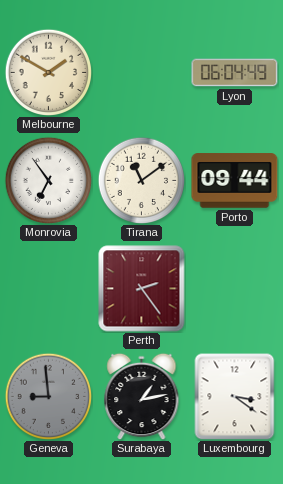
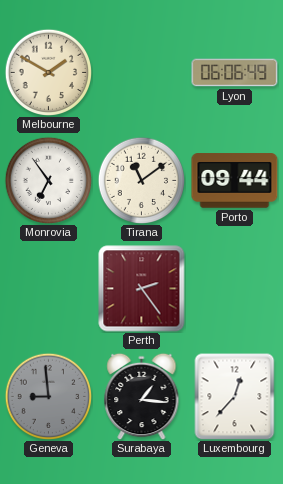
Lyon: 06:04 -> 06:06
Surabaya: 1:13 -> 1:16
Luxembourg: 3:21 -> 12:37
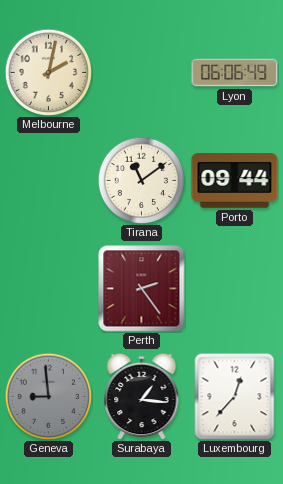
Melbourne: 1:50 -> 2:02
Monrovia: 6:54 -> none
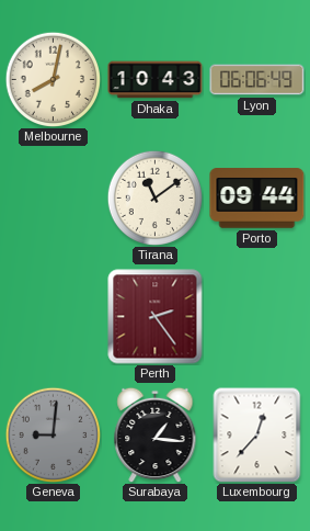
Melbourne: 2:02 -> 8:02
Dhaka: none -> 10:43
Geneva: 8:59 -> 9:01
